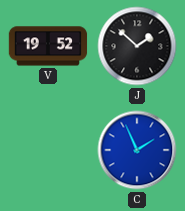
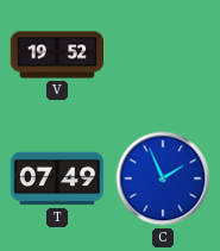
J: 1:52 -> none
T: none -> 07:49
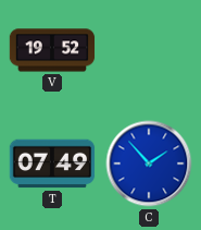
C: 1:56 -> 1:53
